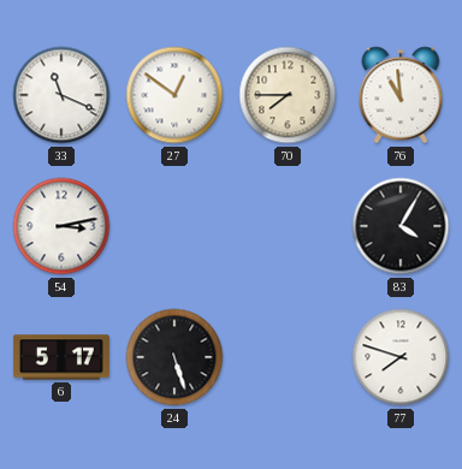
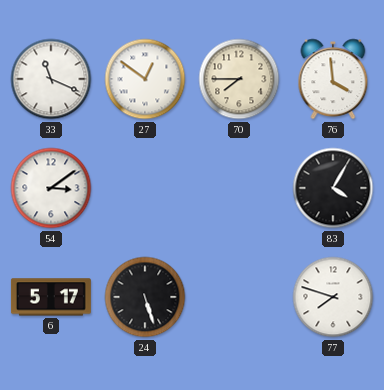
76: 10:59 -> 3:59
54: 3:13 -> 3:09
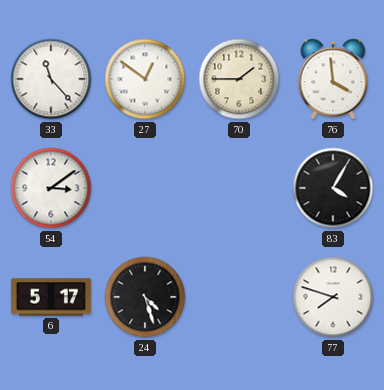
33: 11:19 -> 11:23
70: 7:45 -> 1:45
24: 5:27 -> 4:27
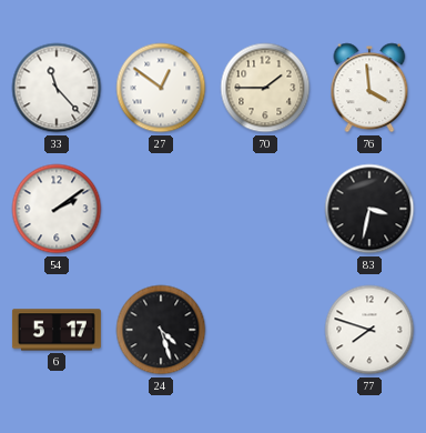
54: 3:09 -> 2:09
83: 4:05 -> 3:32
